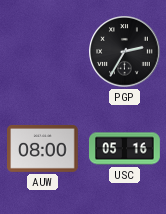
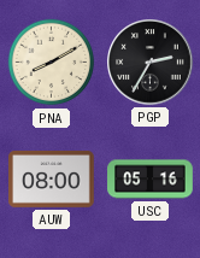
PNA: none -> 8:10
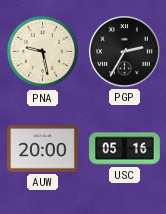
PNA: 8:10 -> 9:28
AUW: 08:00 -> 20:00
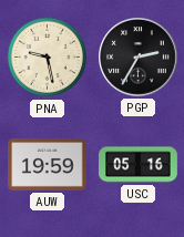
AUW: 20:00 -> 19:59
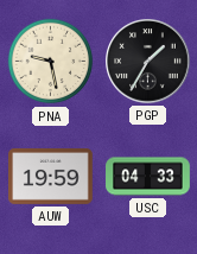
PGP: 2:35 -> 1:35
USC: 05:16 -> 04:33
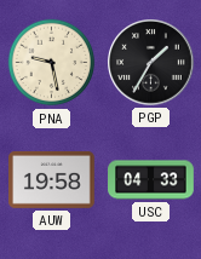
AUW: 19:59 -> 19:58
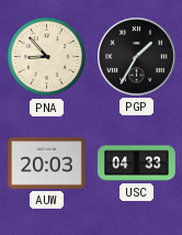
PNA: 9:28 -> 8:53
AUW: 19:58 -> 20:03
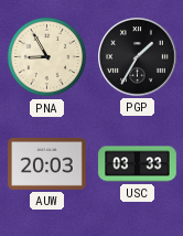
PNA: 8:53 -> 8:55
USC: 04:33 -> 03:33
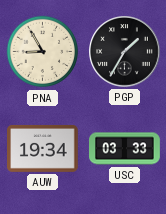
AUW: 20:03 -> 19:34
